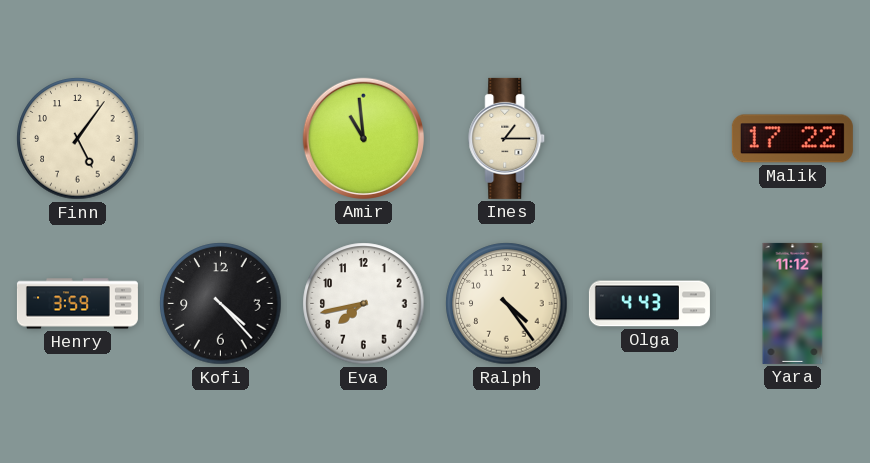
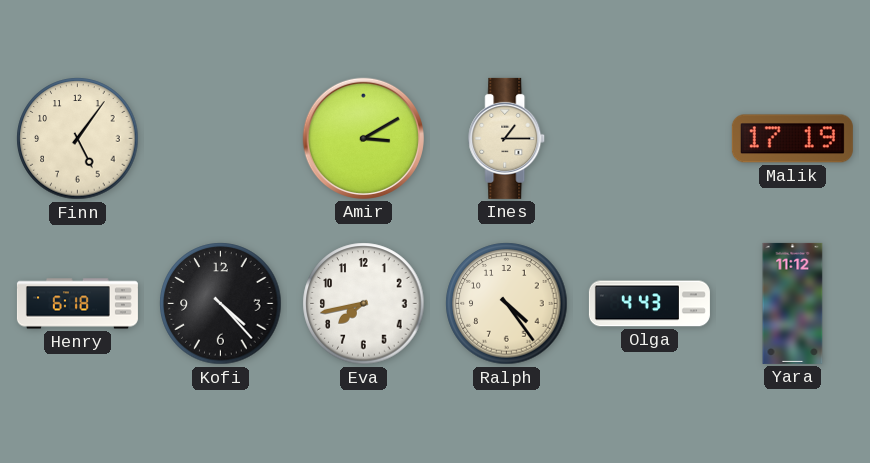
Amir: 10:59 -> 3:10
Malik: 17:22 -> 17:19
Henry: 3:59 -> 6:18
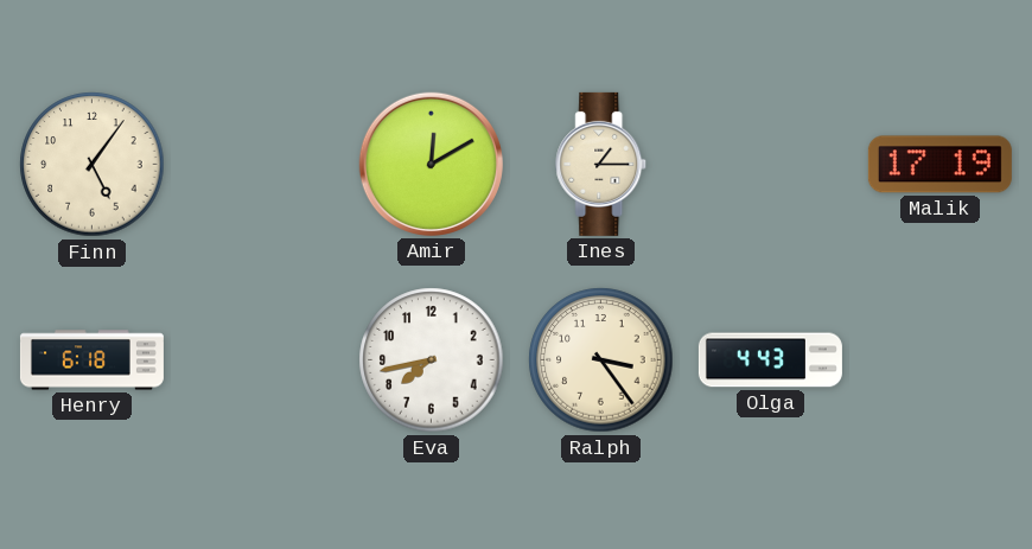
Amir: 3:10 -> 12:10
Kofi: 4:23 -> none
Ralph: 4:24 -> 3:24
Yara: 11:12 -> none
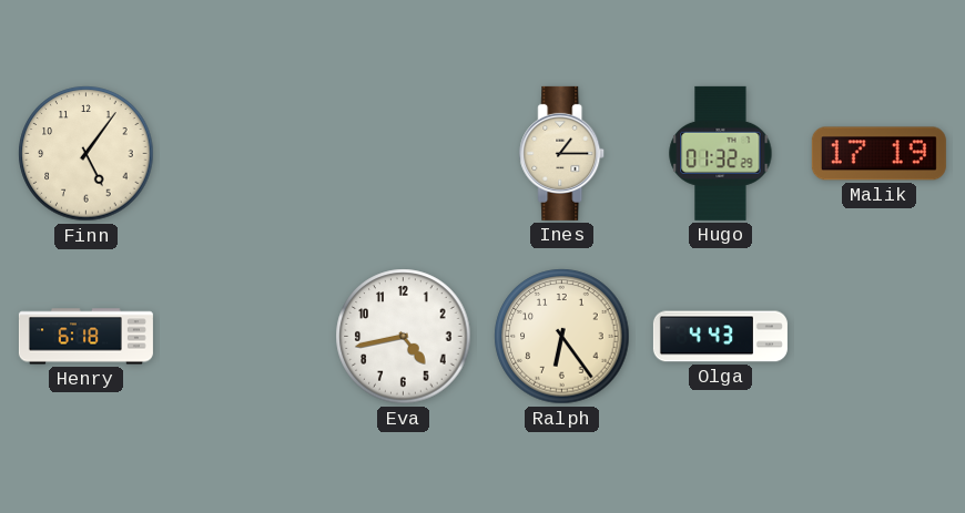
Amir: 12:10 -> none
Hugo: none -> 01:32
Eva: 7:43 -> 4:43
Ralph: 3:24 -> 6:24
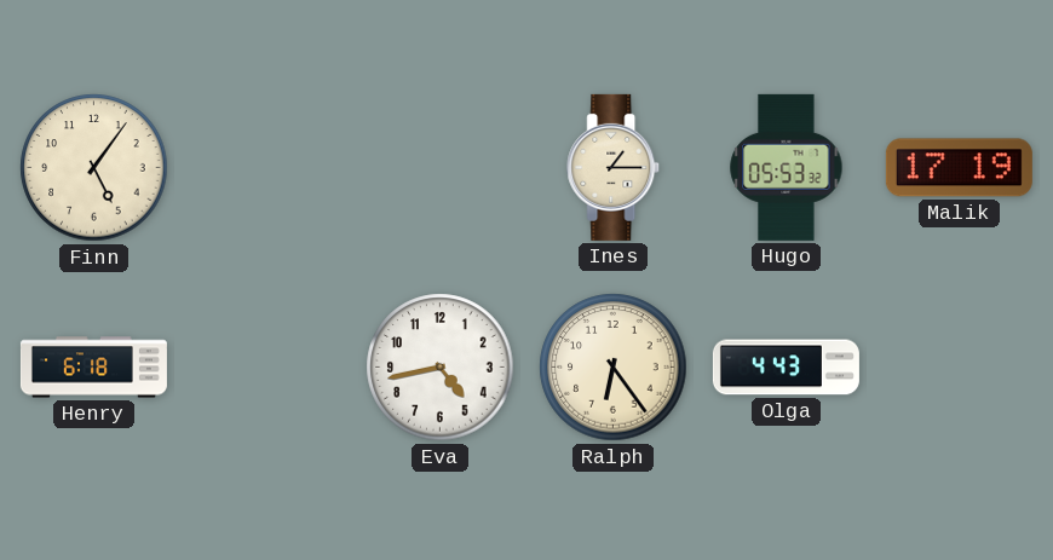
Hugo: 01:32 -> 05:53
